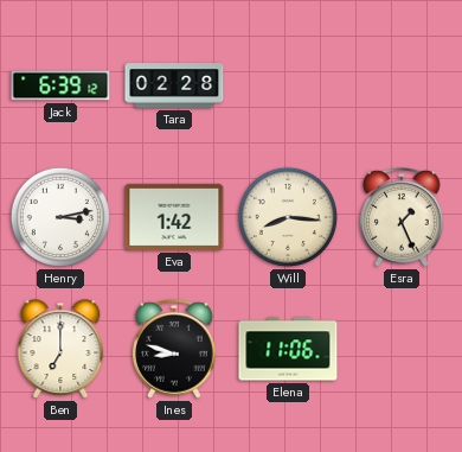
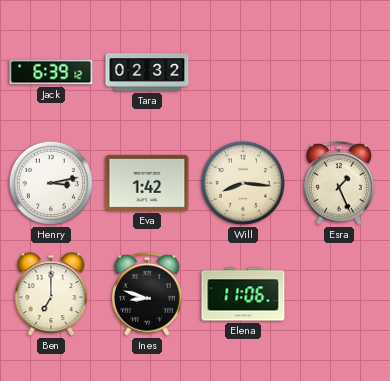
Tara: 02:28 -> 02:32
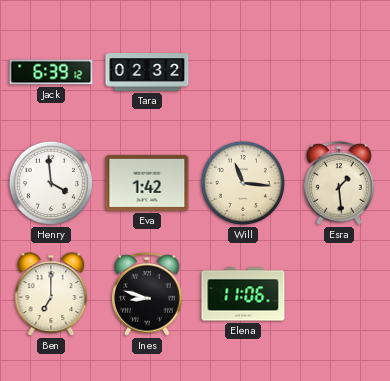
Henry: 3:13 -> 3:59
Will: 8:16 -> 11:16
Esra: 1:26 -> 1:29
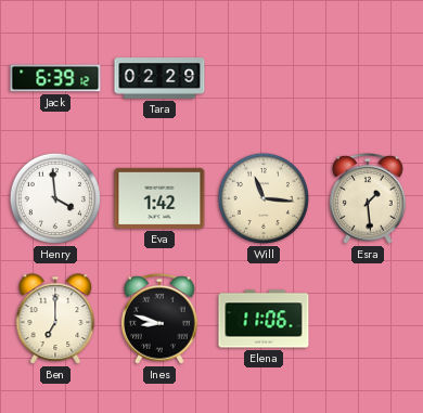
Tara: 02:32 -> 02:29
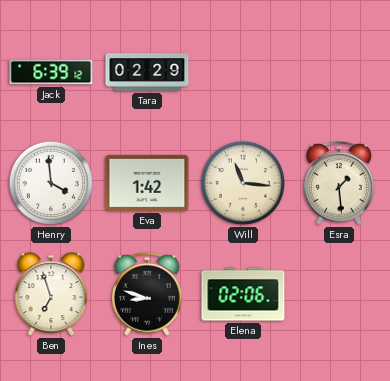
Ben: 7:00 -> 6:57
Elena: 11:06 -> 02:06
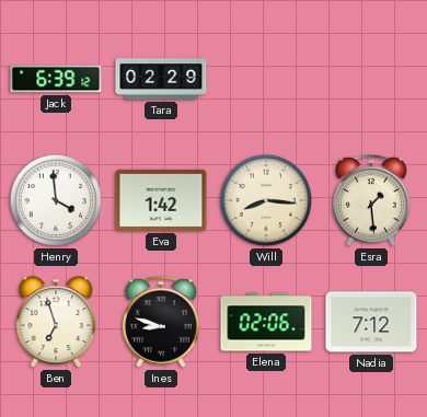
Will: 11:16 -> 8:16
Nadia: none -> 7:12
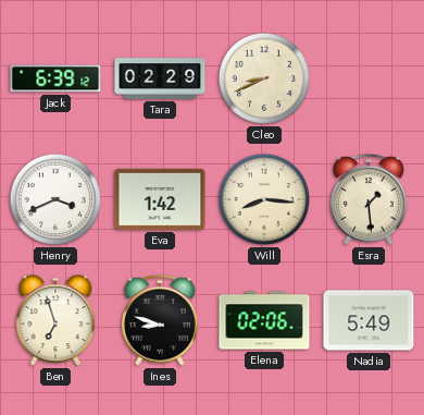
Cleo: none -> 8:41
Henry: 3:59 -> 3:41
Nadia: 7:12 -> 5:49
